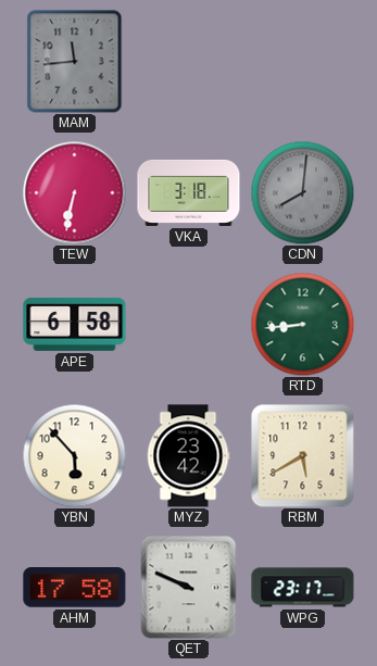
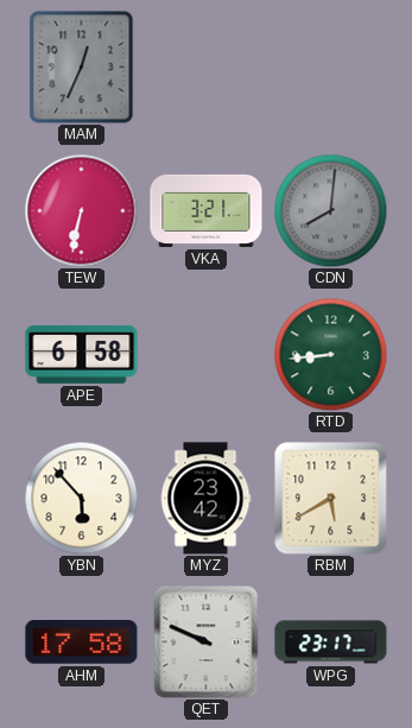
MAM: 11:44 -> 12:34
VKA: 3:18 -> 3:21
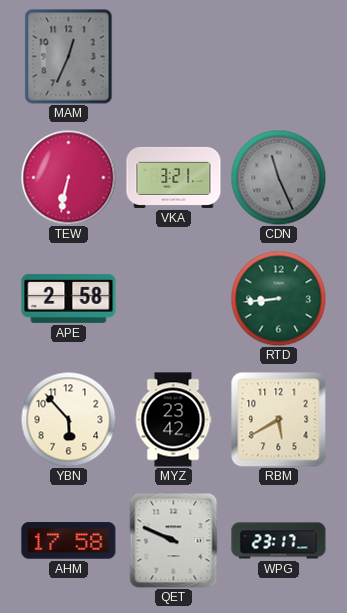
CDN: 8:01 -> 11:26
APE: 6:58 -> 2:58
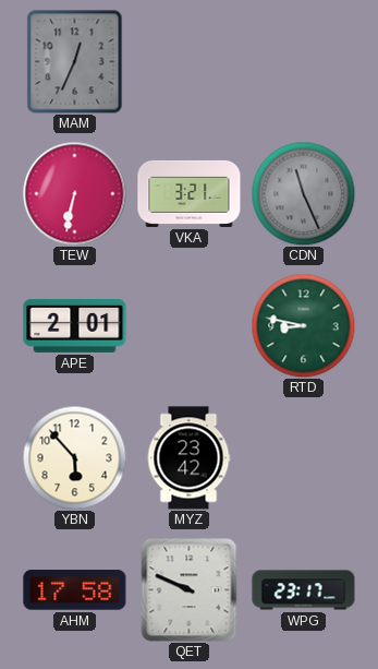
APE: 2:58 -> 2:01
RTD: 8:44 -> 8:47
RBM: 5:40 -> none
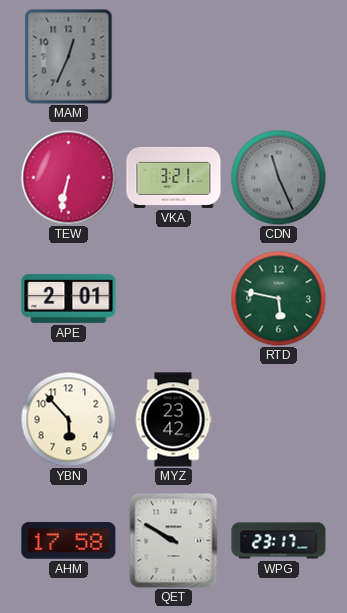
RTD: 8:47 -> 5:47
QET: 9:49 -> 9:50
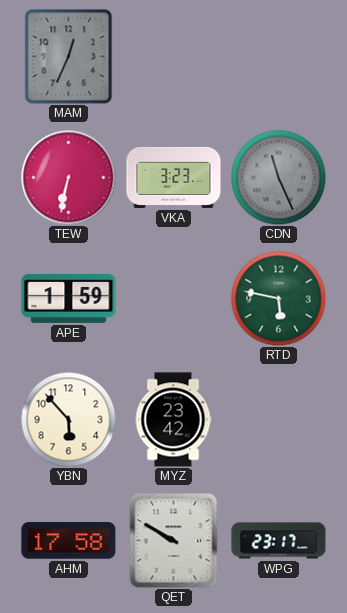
VKA: 3:21 -> 3:23
APE: 2:01 -> 1:59
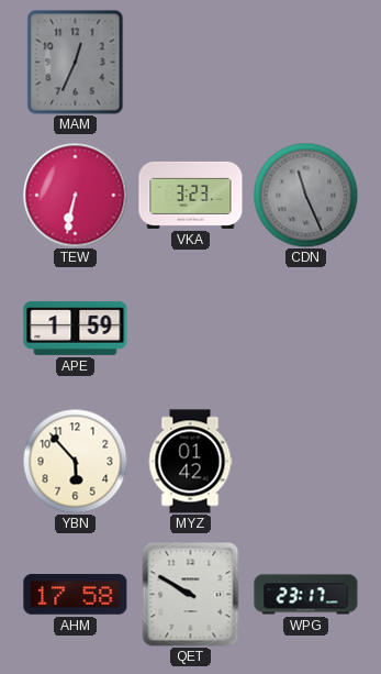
RTD: 5:47 -> none
MYZ: 23:42 -> 01:42
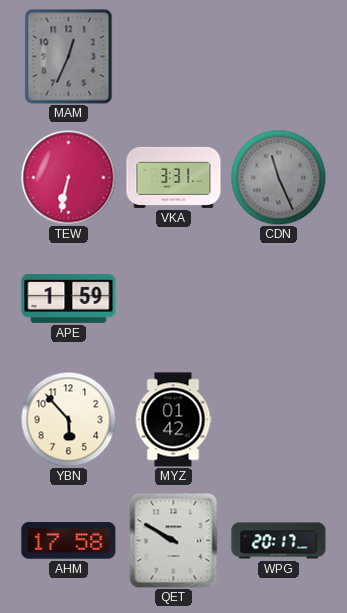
VKA: 3:23 -> 3:31
WPG: 23:17 -> 20:17
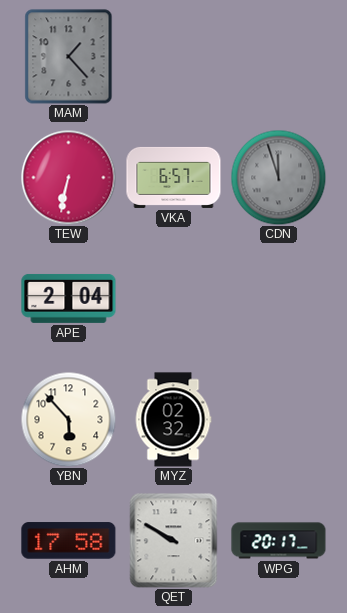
MAM: 12:34 -> 1:23
VKA: 3:31 -> 6:57
CDN: 11:26 -> 11:57
APE: 1:59 -> 2:04
MYZ: 01:42 -> 02:32
